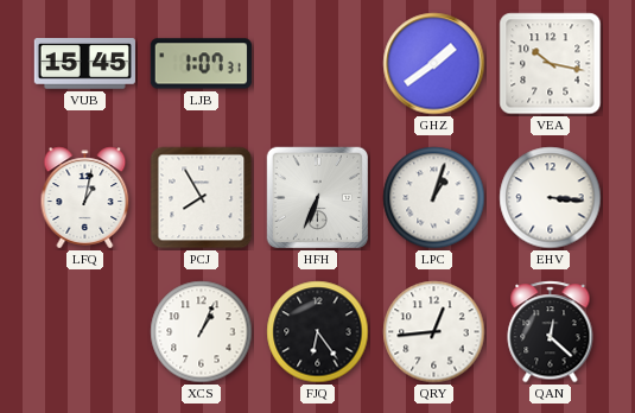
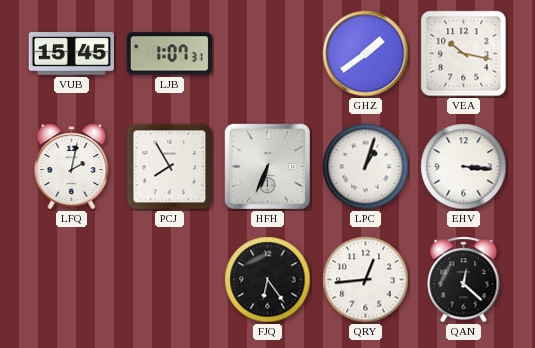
LFQ: 1:02 -> 2:02
XCS: 1:04 -> none
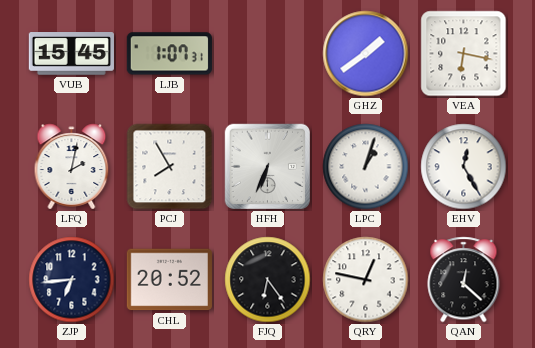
VEA: 10:17 -> 6:17
EHV: 3:16 -> 12:25
ZJP: none -> 6:44
CHL: none -> 20:52
QRY: 12:44 -> 12:47
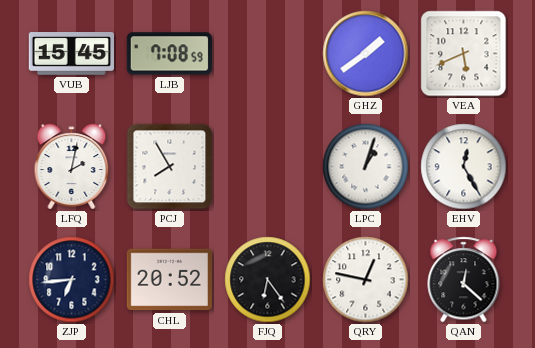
LJB: 1:07 -> 7:08
VEA: 6:17 -> 5:41
HFH: 6:34 -> none
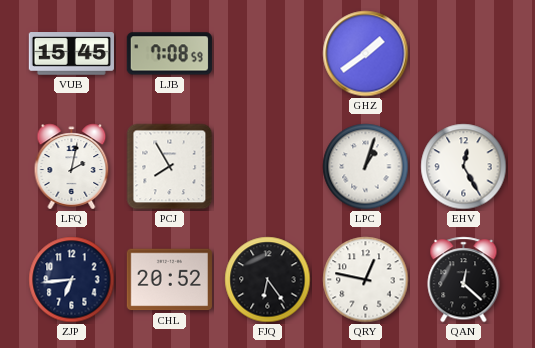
VEA: 5:41 -> none
